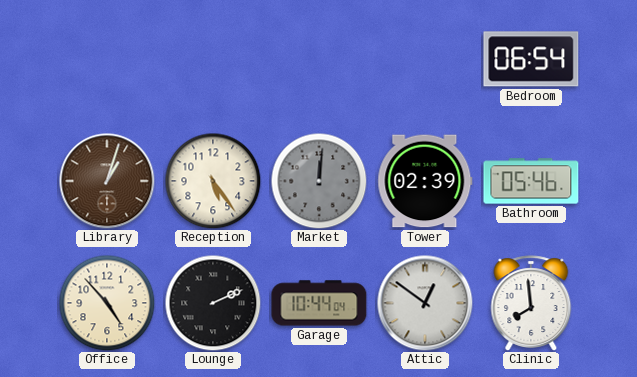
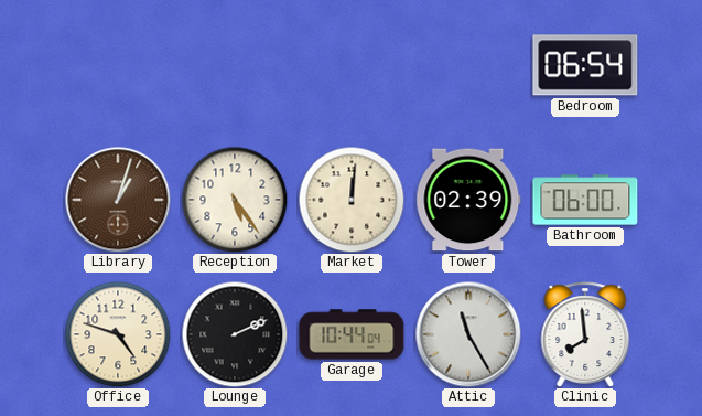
Market dial: grey -> cream
Bathroom: 05:46 -> 06:00
Office: 4:53 -> 4:48
Attic: 12:51 -> 11:25
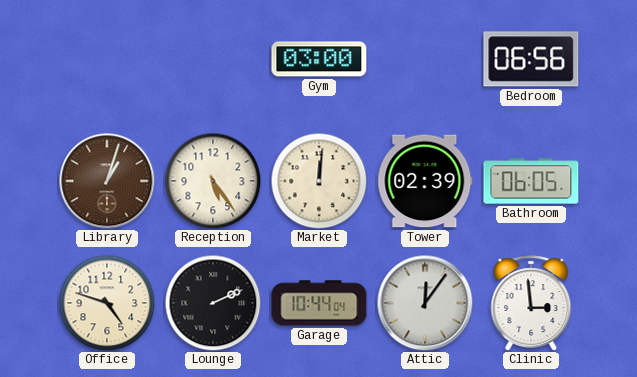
Gym: none -> 03:00
Bedroom: 06:54 -> 06:56
Bathroom: 06:00 -> 06:05
Attic: 11:25 -> 12:06
Clinic: 7:59 -> 2:59
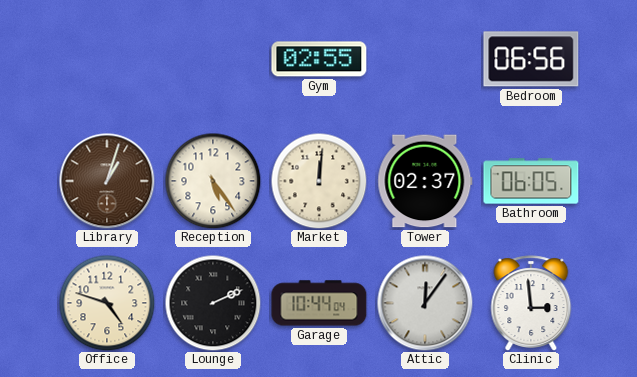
Gym: 03:00 -> 02:55
Tower: 02:39 -> 02:37
